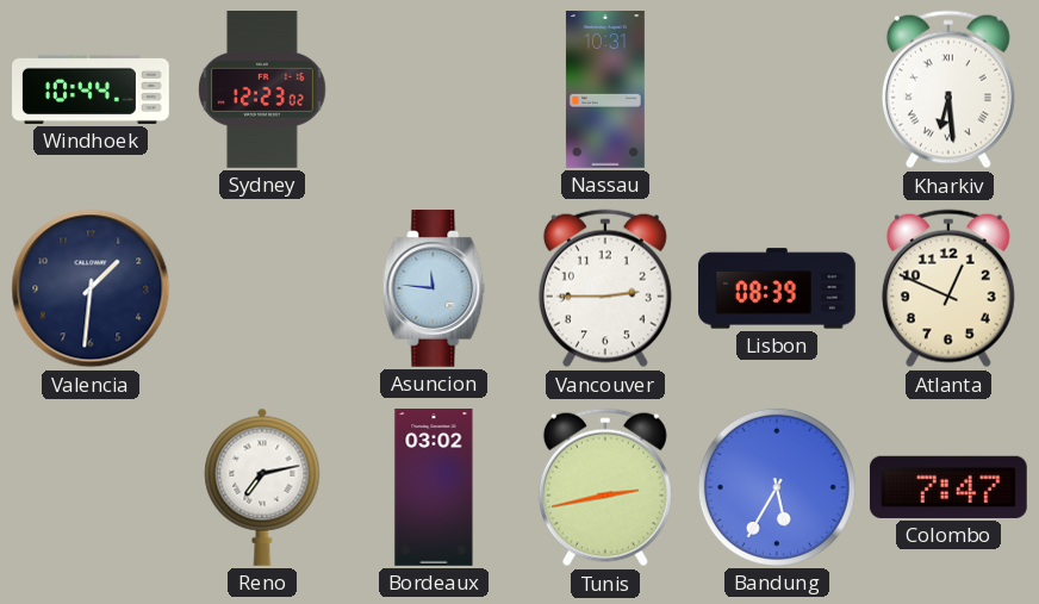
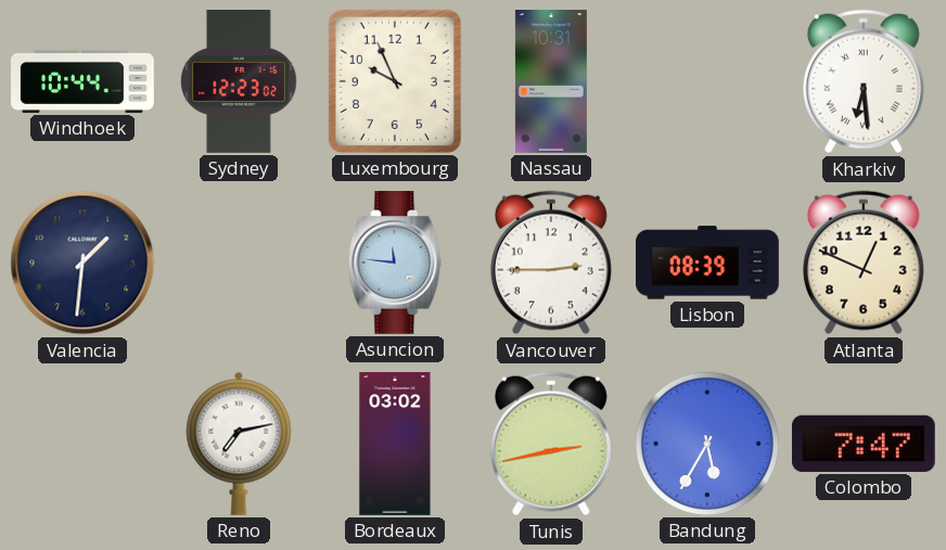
Luxembourg: none -> 9:56
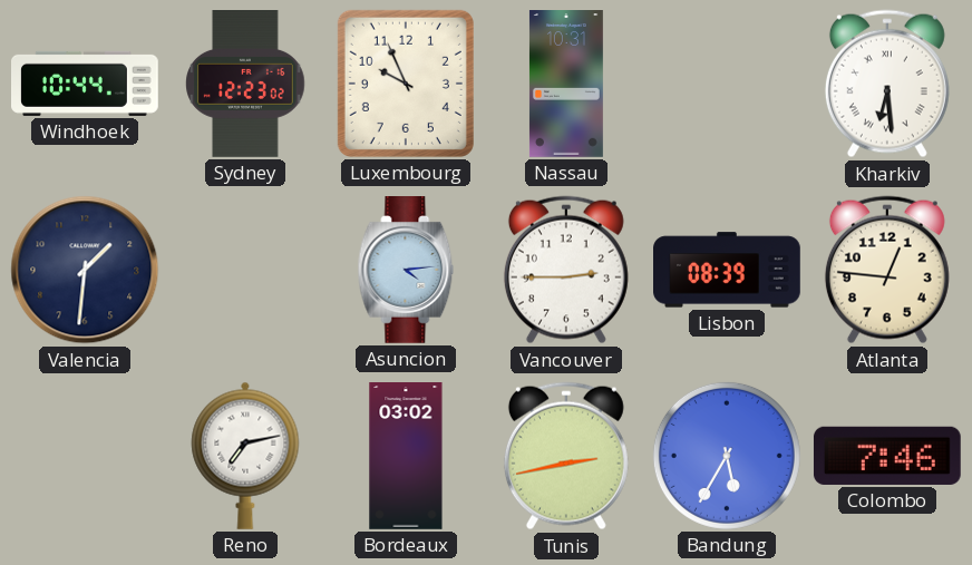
Asuncion: 11:46 -> 4:14
Atlanta: 12:49 -> 12:46
Colombo: 7:47 -> 7:46
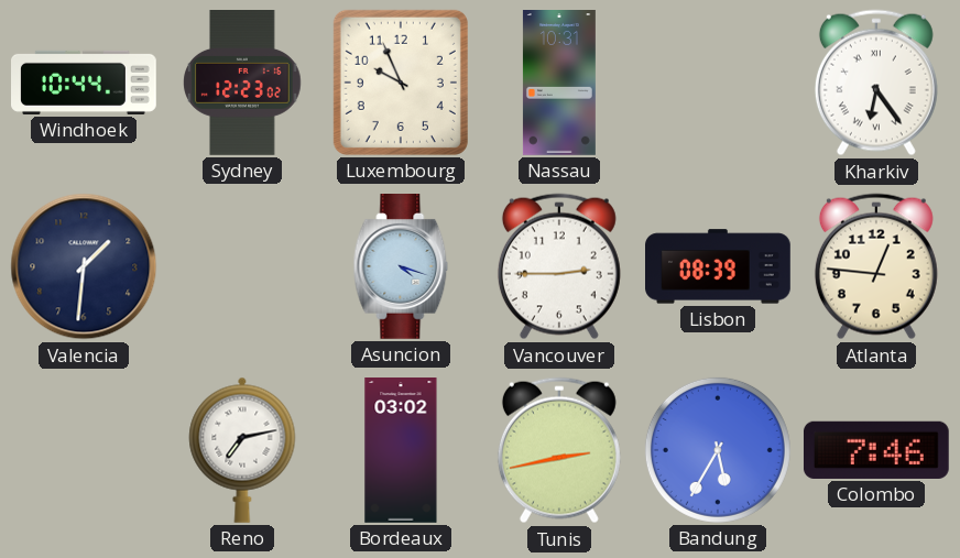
Kharkiv: 6:29 -> 6:24
Asuncion: 4:14 -> 4:18
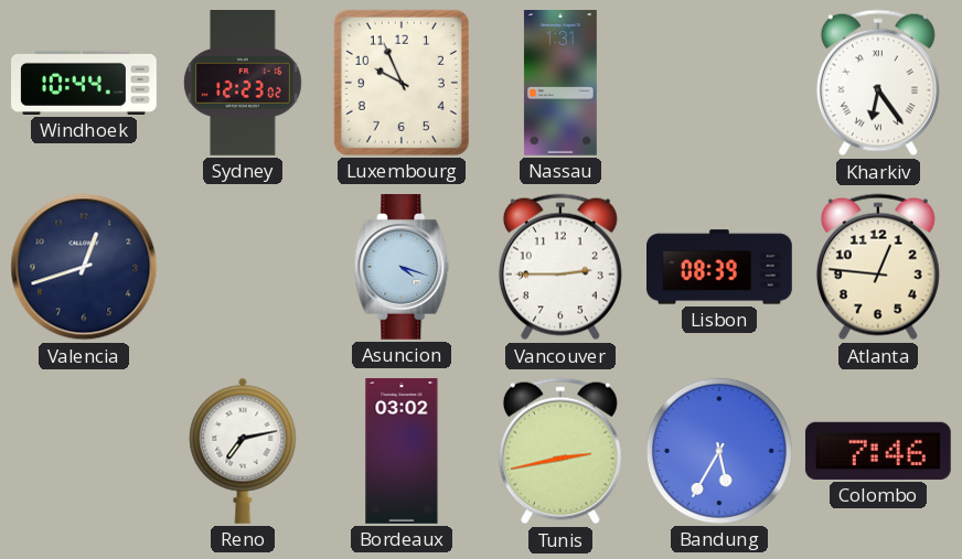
Nassau: 10:31 -> 1:31
Valencia: 1:31 -> 12:42
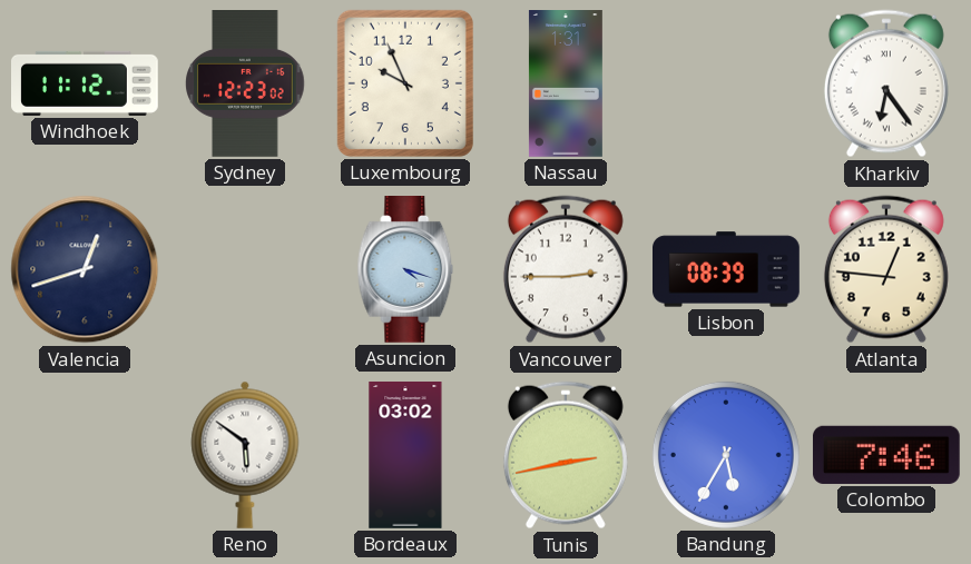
Windhoek: 10:44 -> 11:12
Reno: 7:13 -> 5:51
